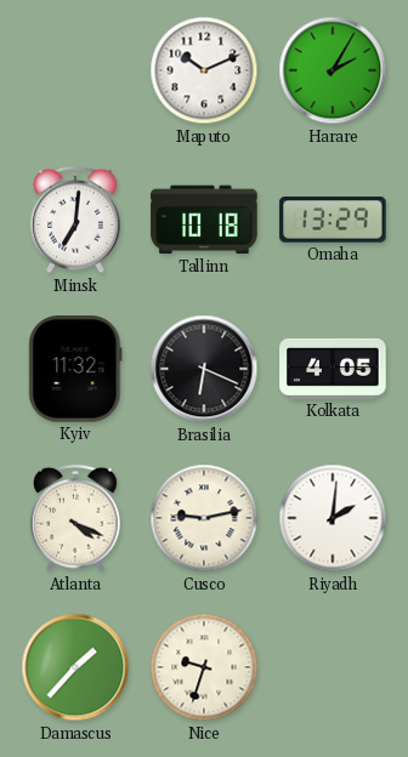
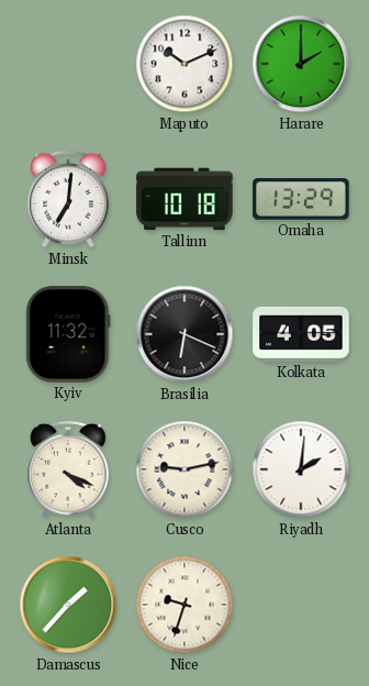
Harare: 2:05 -> 2:00
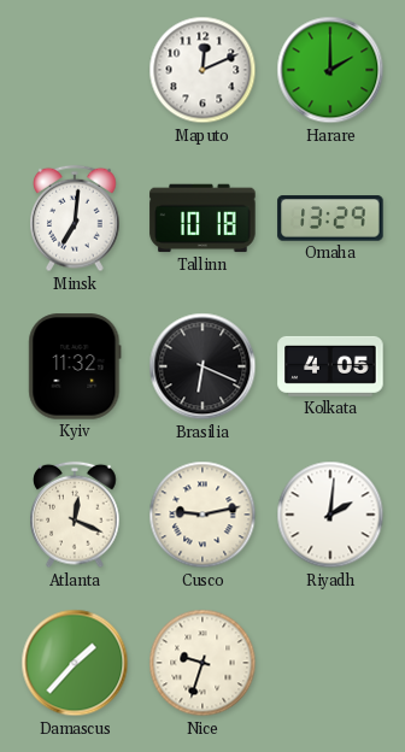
Maputo: 10:11 -> 12:11
Atlanta: 4:19 -> 12:19
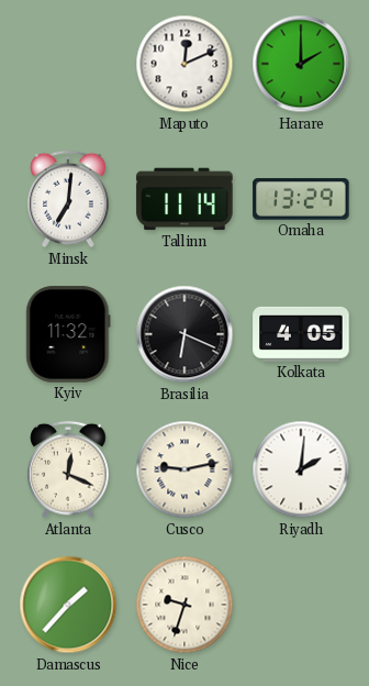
Tallinn: 10:18 -> 11:14
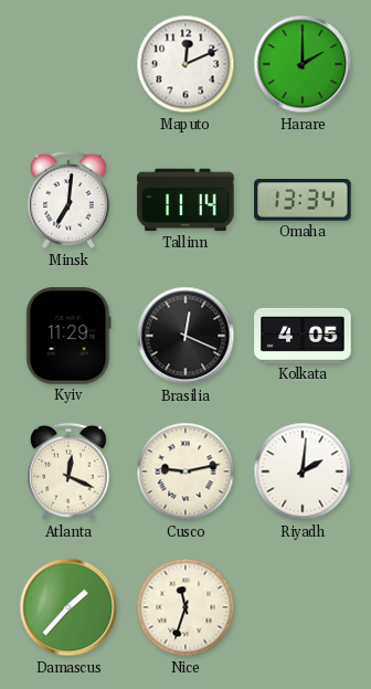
Omaha: 13:29 -> 13:34
Kyiv: 11:32 -> 11:29
Brasilia: 6:19 -> 12:19
Nice: 9:33 -> 11:33
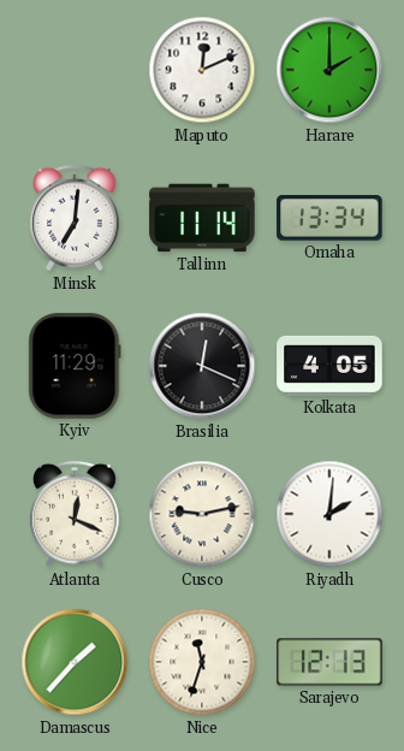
Sarajevo: none -> 12:13
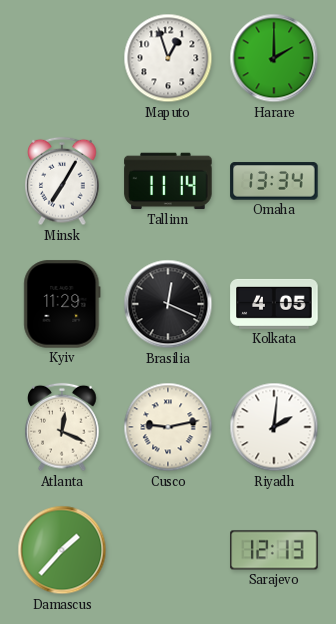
Maputo: 12:11 -> 12:57
Minsk: 7:01 -> 7:05
Nice: 11:33 -> none
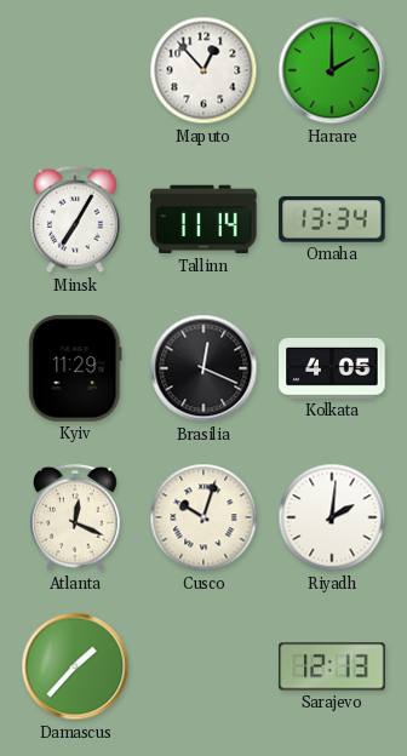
Maputo: 12:57 -> 12:53
Cusco: 9:13 -> 10:03
